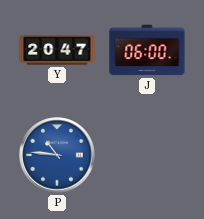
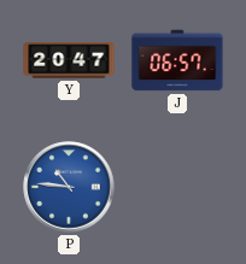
J: 06:00 -> 06:57
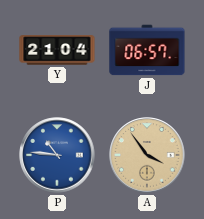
Y: 20:47 -> 21:04
A: none -> 3:54
